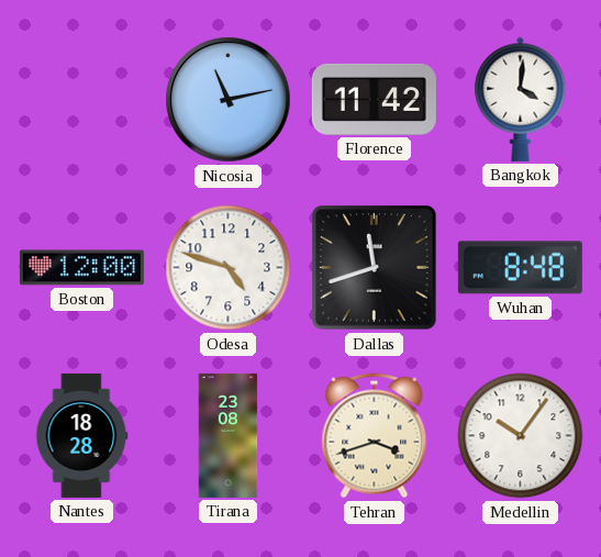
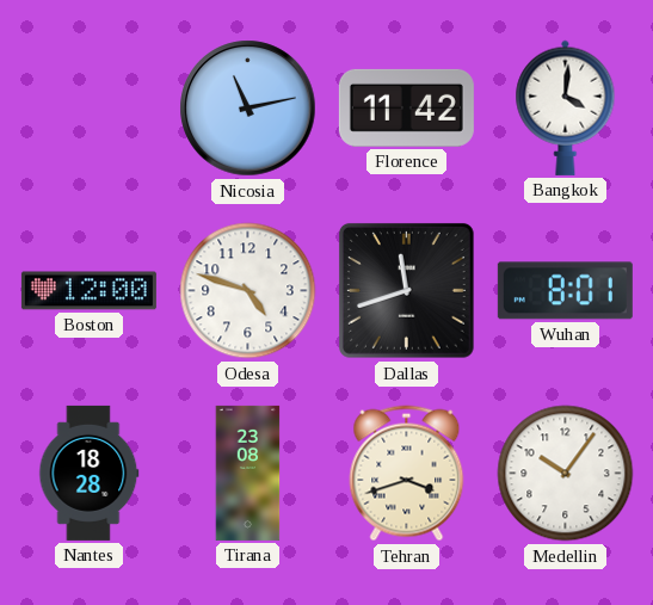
Wuhan: 8:48 -> 8:01
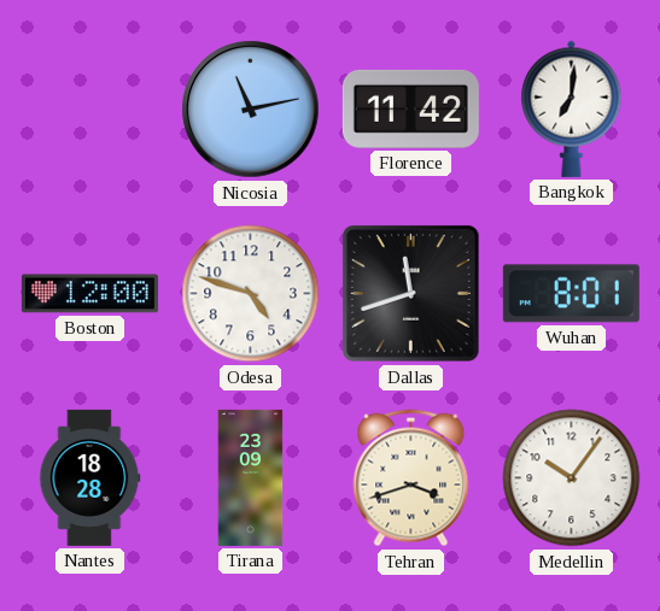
Bangkok: 4:01 -> 7:01
Tirana: 23:08 -> 23:09
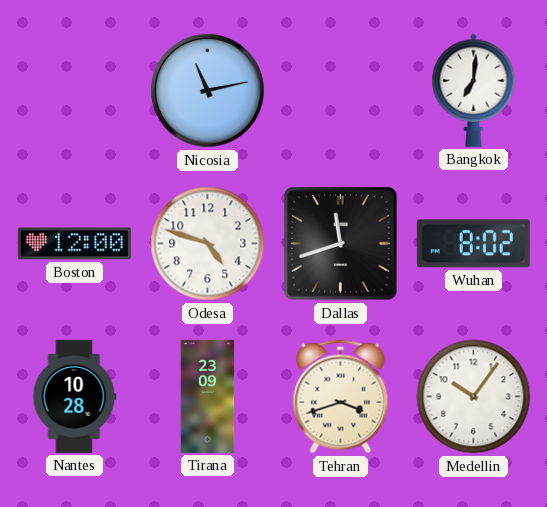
Florence: 11:42 -> none
Wuhan: 8:01 -> 8:02
Nantes: 18:28 -> 10:28
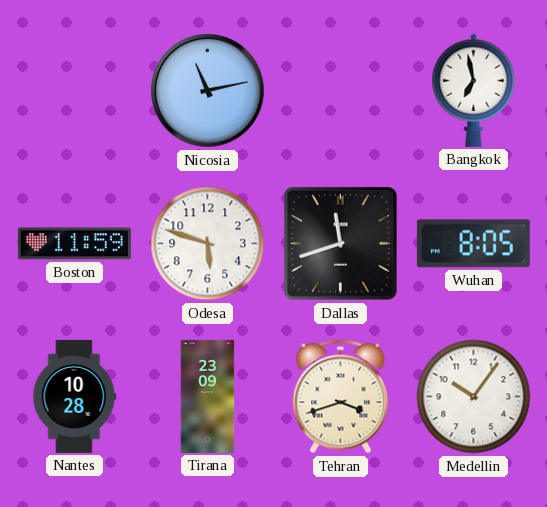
Bangkok: 7:01 -> 6:58
Boston: 12:00 -> 11:59
Odesa: 4:48 -> 5:48
Wuhan: 8:02 -> 8:05
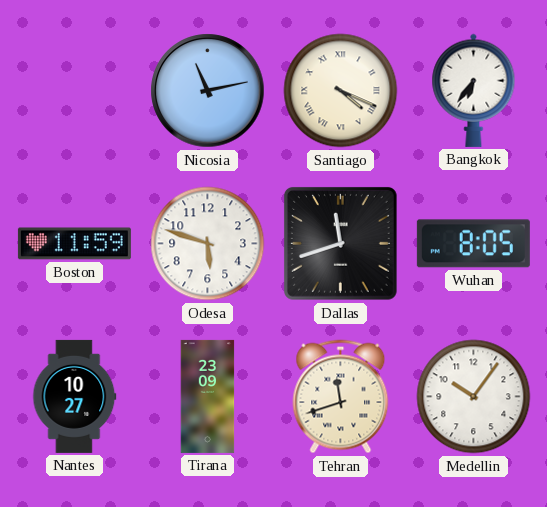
Santiago: none -> 4:19
Bangkok: 6:58 -> 6:36
Nantes: 10:28 -> 10:27
Tehran: 3:42 -> 11:42
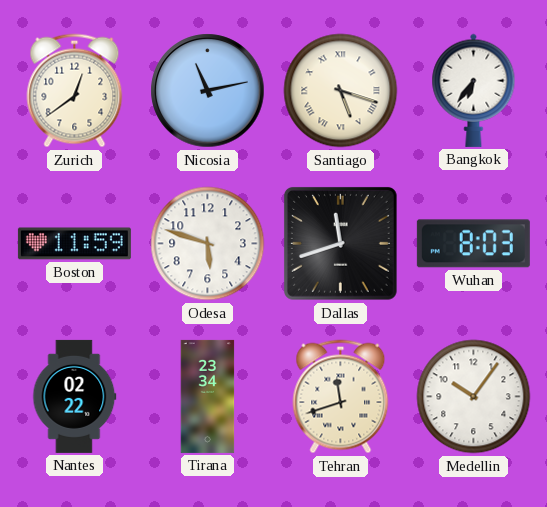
Zurich: none -> 12:39
Santiago: 4:19 -> 5:18
Wuhan: 8:05 -> 8:03
Nantes: 10:27 -> 02:22
Tirana: 23:09 -> 23:34
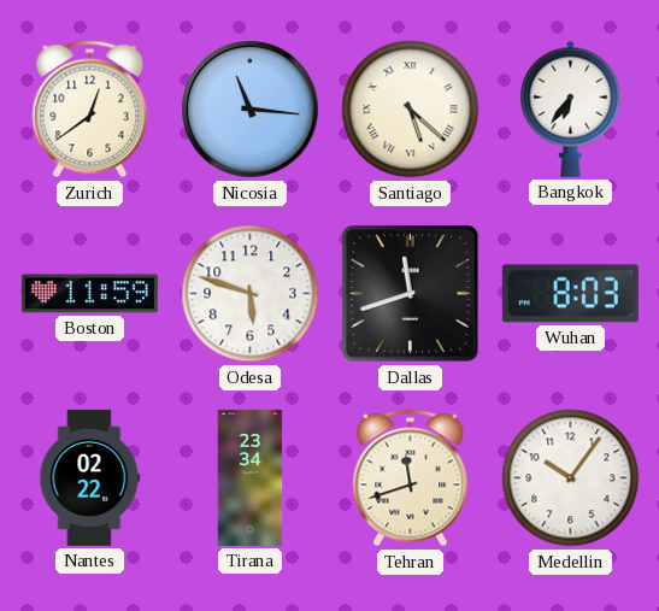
Nicosia: 11:13 -> 11:16
Santiago: 5:18 -> 5:22
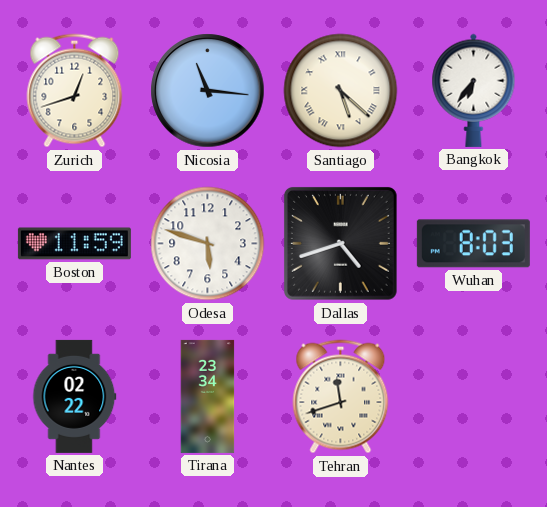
Zurich: 12:39 -> 12:42
Dallas: 11:42 -> 4:42
Medellin: 10:06 -> none
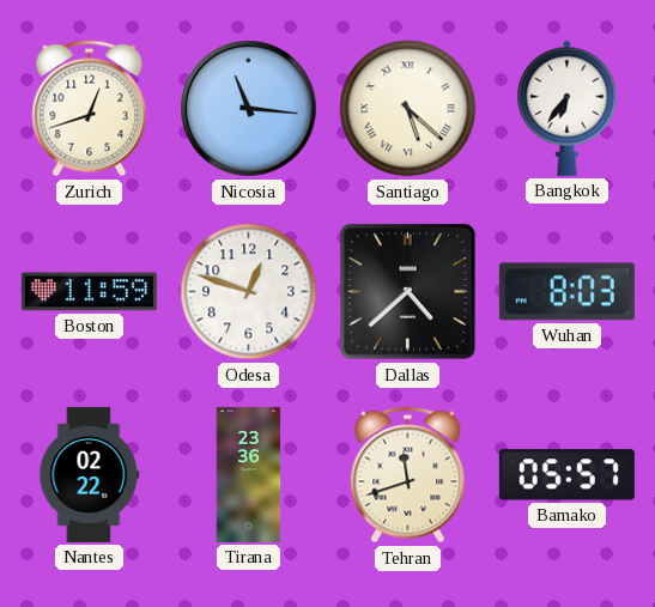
Odesa: 5:48 -> 12:48
Dallas: 4:42 -> 4:38
Tirana: 23:34 -> 23:36
Bamako: none -> 05:57
